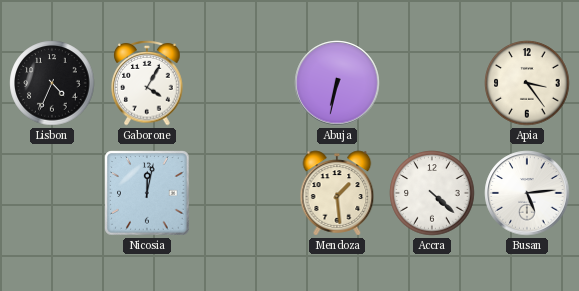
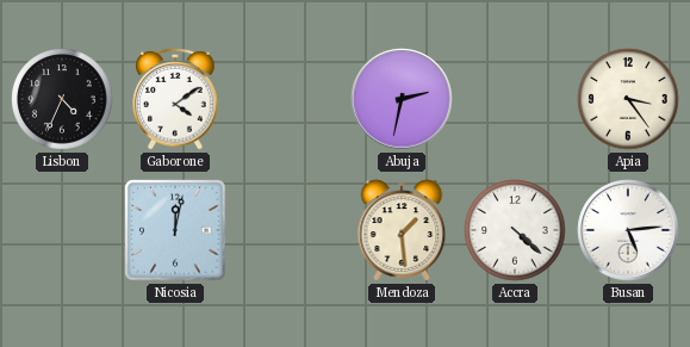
Gaborone: 4:05 -> 4:09
Abuja: 6:32 -> 2:32
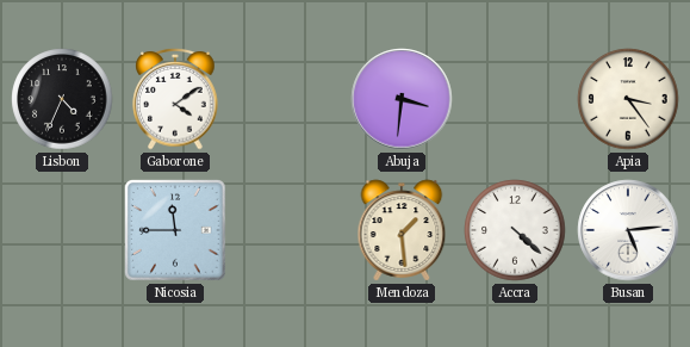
Abuja: 2:32 -> 3:31
Nicosia: 12:02 -> 11:45
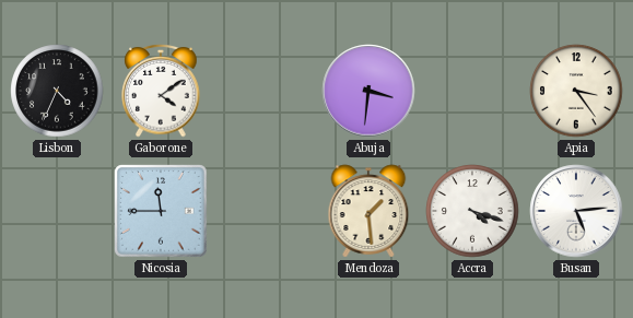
Accra: 4:22 -> 4:18
